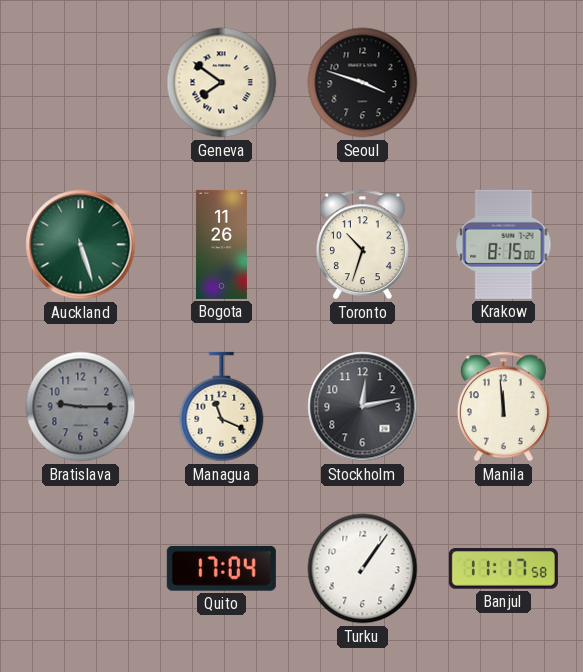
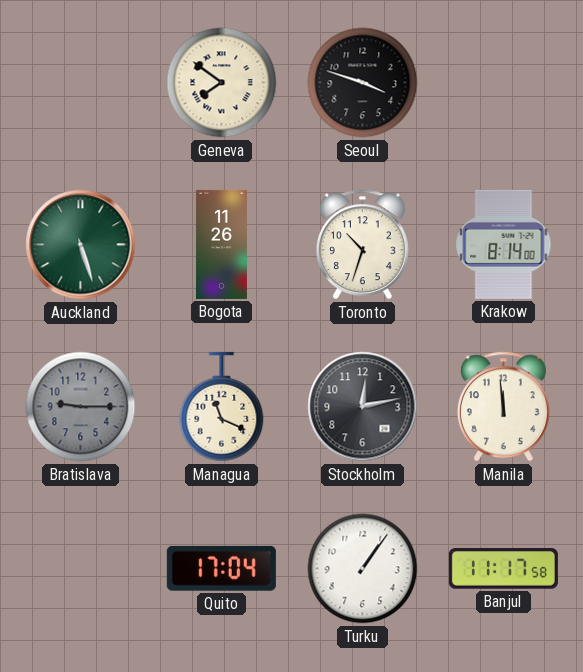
Krakow: 8:15 -> 8:14
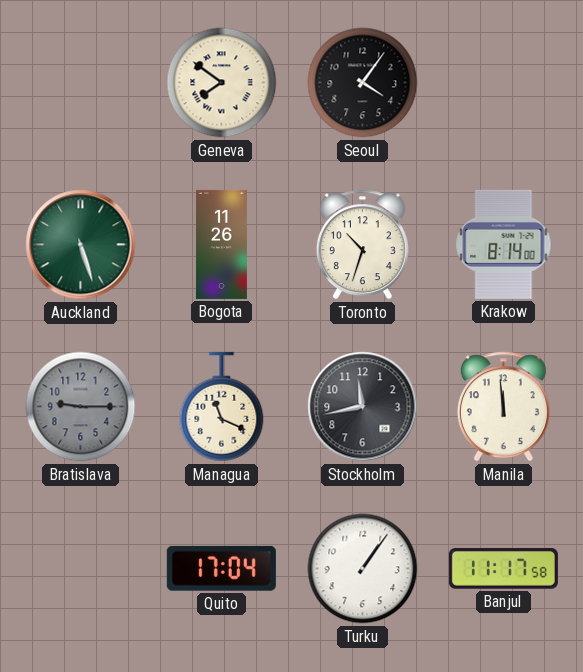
Seoul: 3:48 -> 4:06
Stockholm: 12:13 -> 11:43
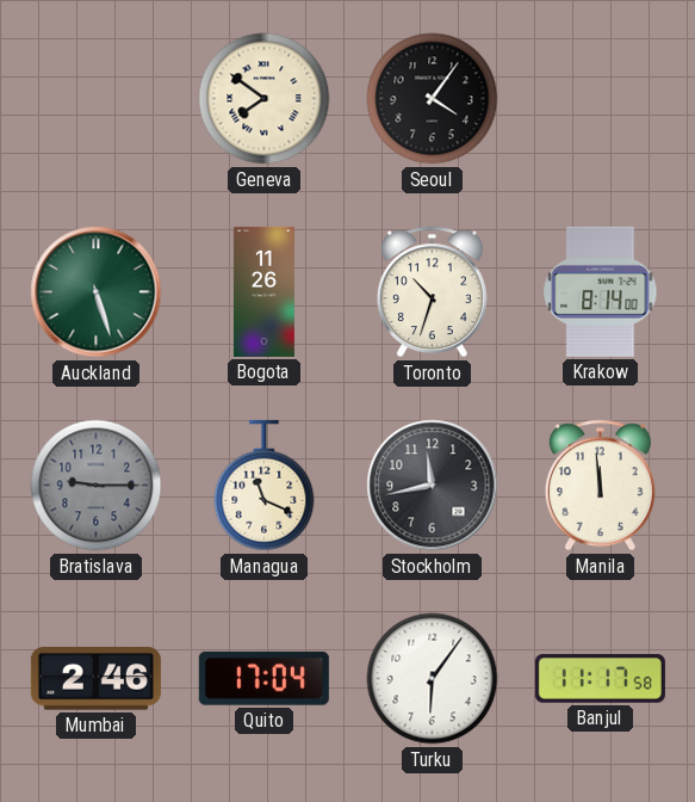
Mumbai: none -> 2:46
Turku: 1:06 -> 6:06
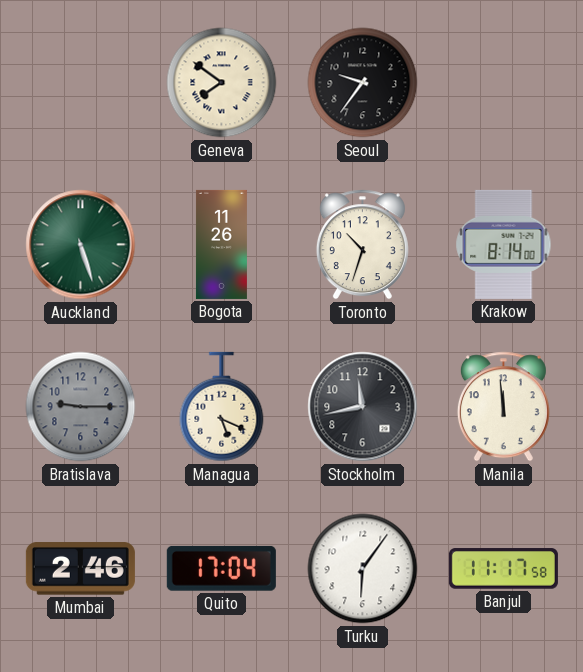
Seoul: 4:06 -> 9:36
Managua: 11:19 -> 5:19
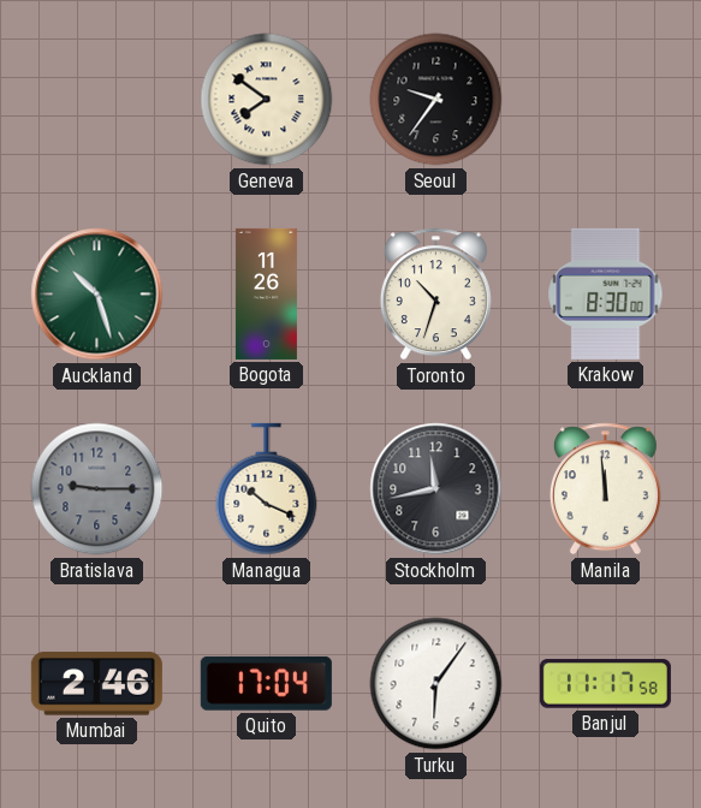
Auckland: 5:27 -> 10:27
Krakow: 8:14 -> 8:30
Managua: 5:19 -> 10:19
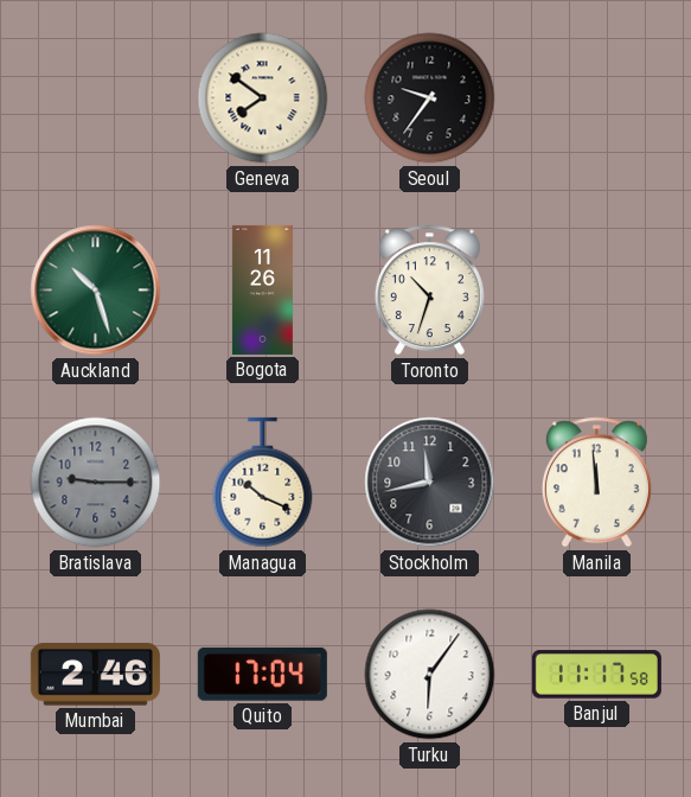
Krakow: 8:30 -> none
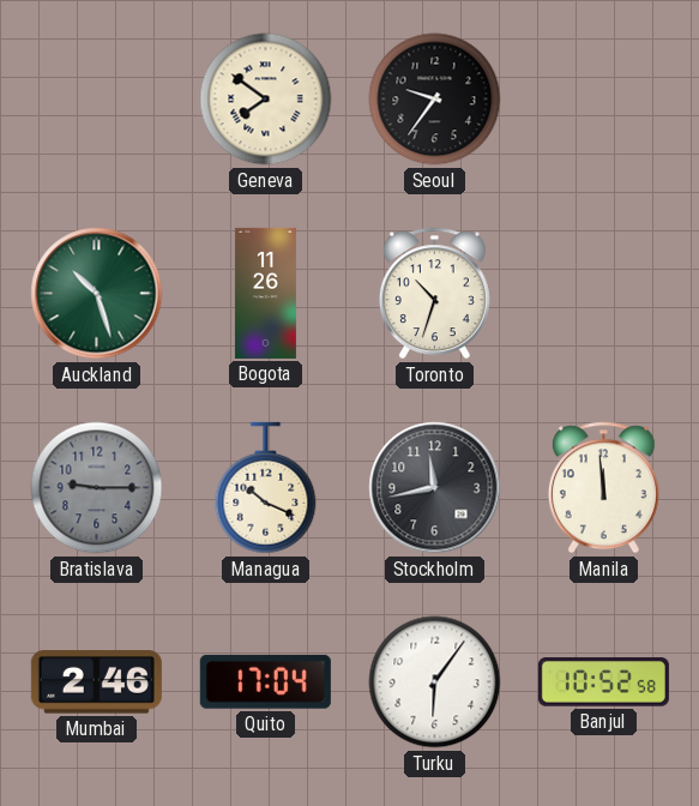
Banjul: 11:17 -> 10:52
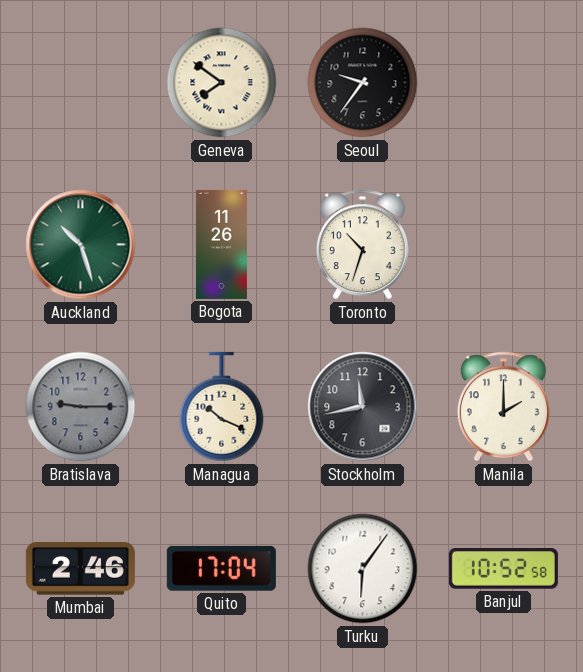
Manila: 11:59 -> 2:00
